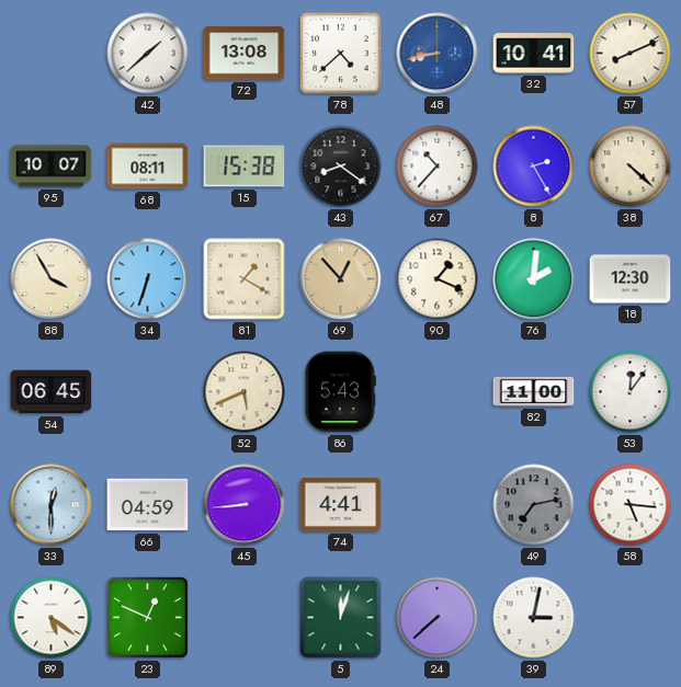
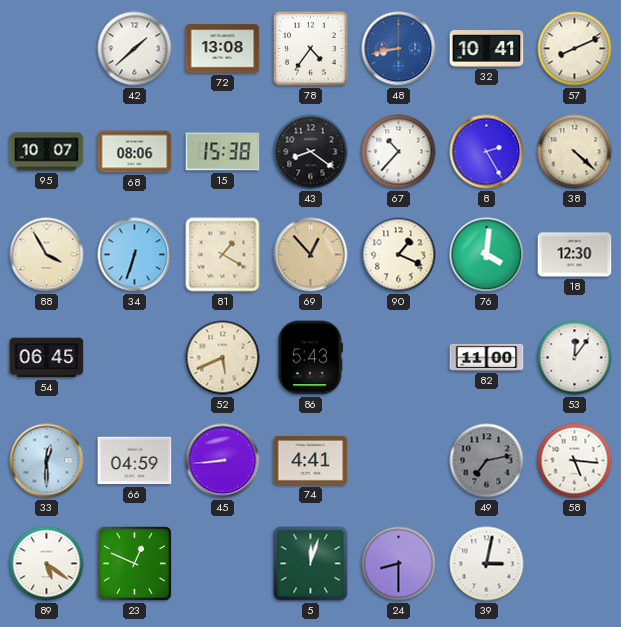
78: 4:38 -> 4:36
68: 08:11 -> 08:06
76: 2:01 -> 4:01
24: 7:38 -> 8:30
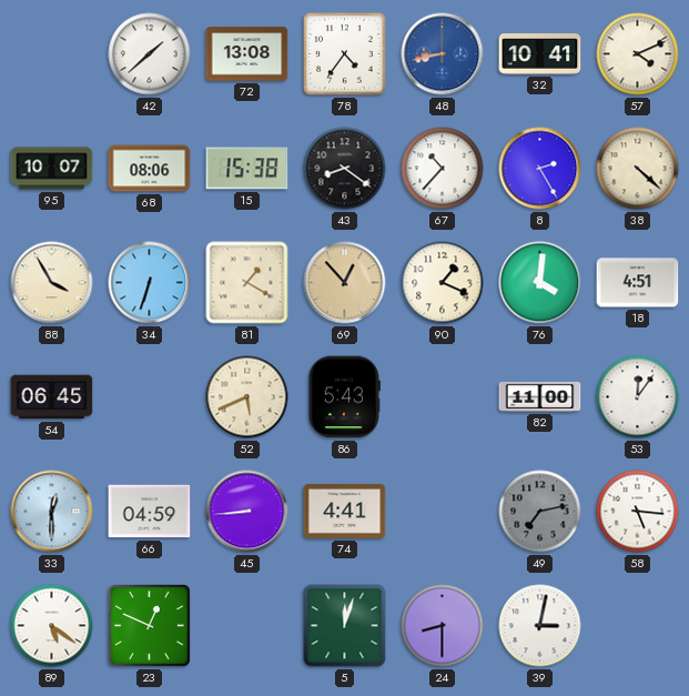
57: 8:11 -> 4:11
18: 12:30 -> 4:51
